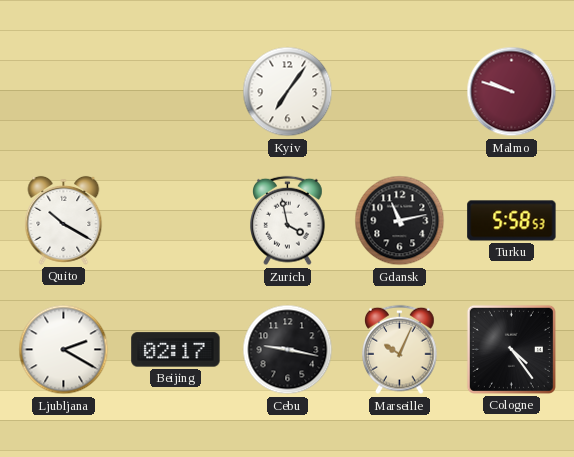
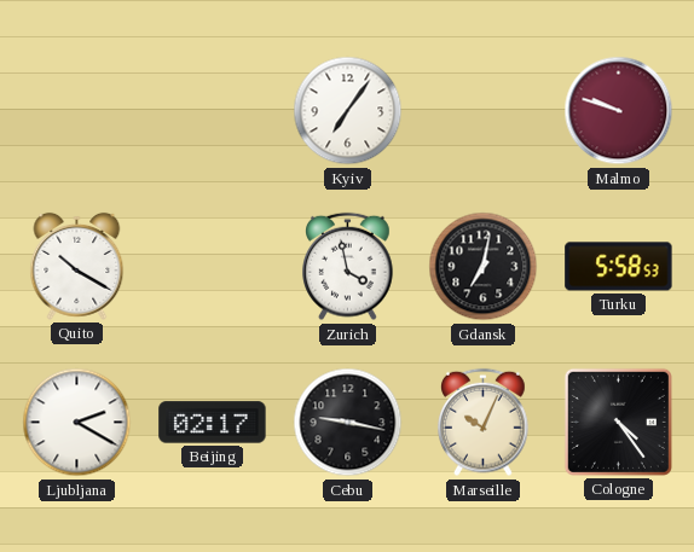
Gdansk: 11:13 -> 7:02
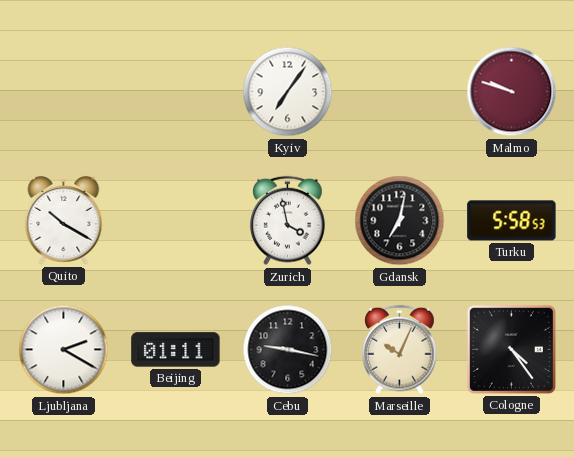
Beijing: 02:17 -> 01:11
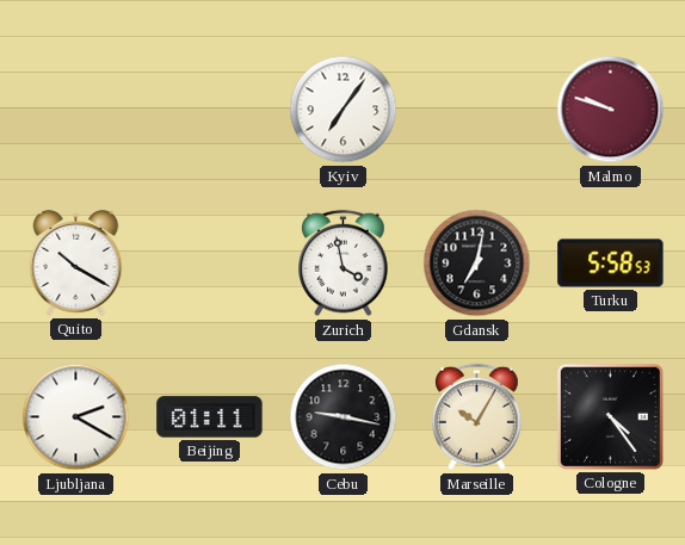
Marseille: 10:04 -> 10:05
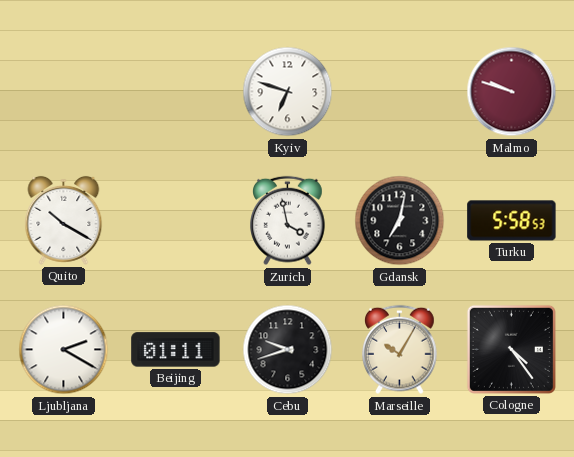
Kyiv: 7:06 -> 6:48
Cebu: 9:17 -> 9:42
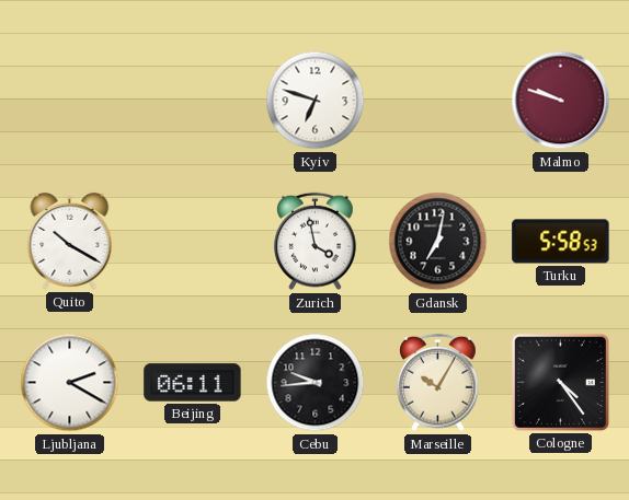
Beijing: 01:11 -> 06:11
Cebu: 9:42 -> 9:44
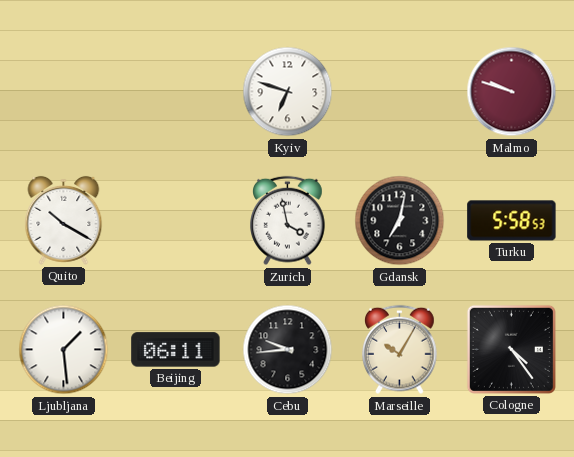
Ljubljana: 2:20 -> 1:29
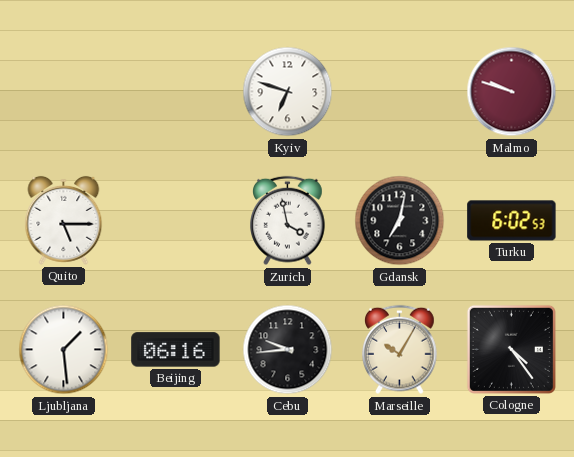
Quito: 10:20 -> 5:15
Turku: 5:58 -> 6:02
Beijing: 06:11 -> 06:16
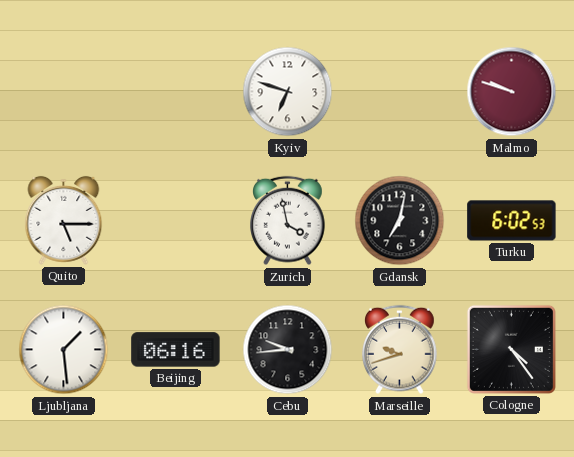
Marseille: 10:05 -> 9:42
